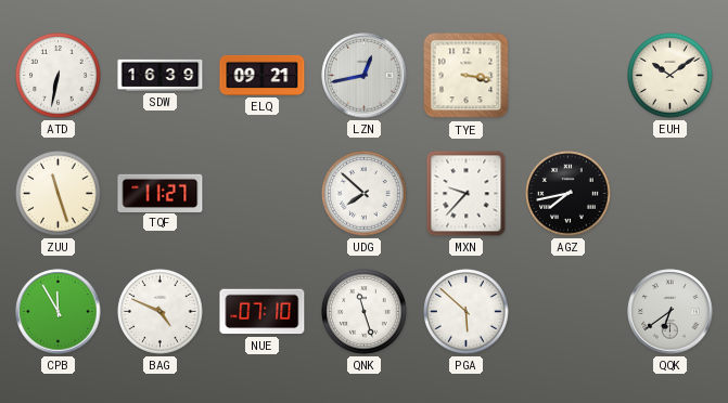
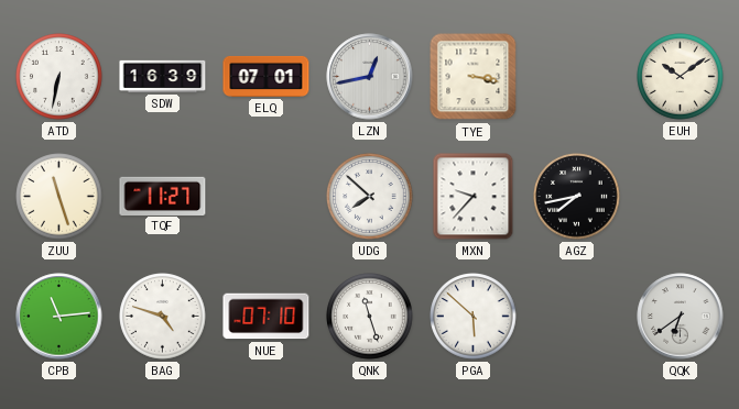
ELQ: 09:21 -> 07:01
CPB: 11:55 -> 11:14
BAG: 4:49 -> 4:48
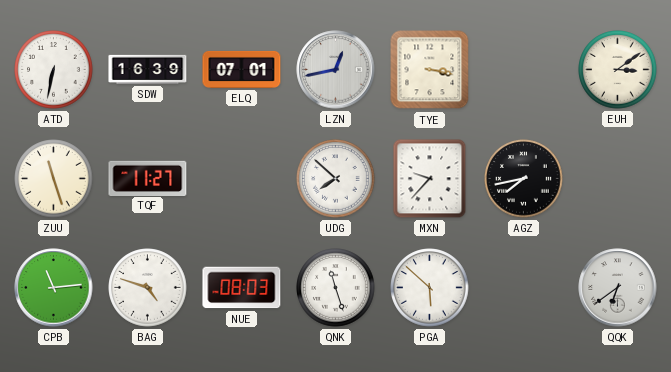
EUH: 10:09 -> 3:09
NUE: 07:10 -> 08:03
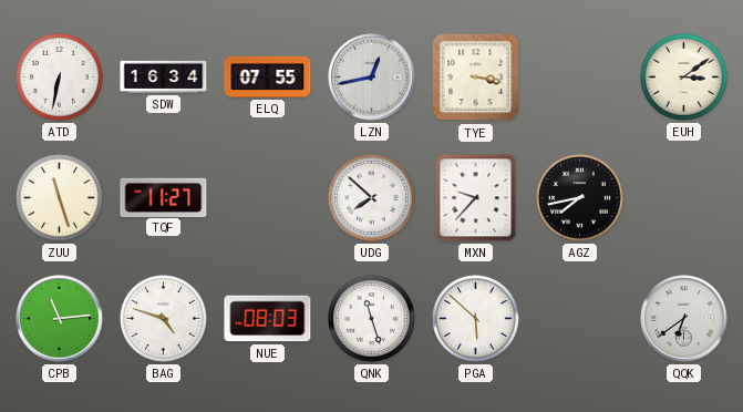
SDW: 16:39 -> 16:34
ELQ: 07:01 -> 07:55
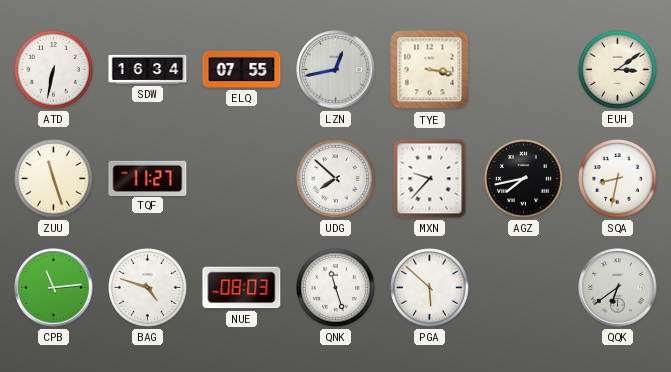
SQA: none -> 8:32
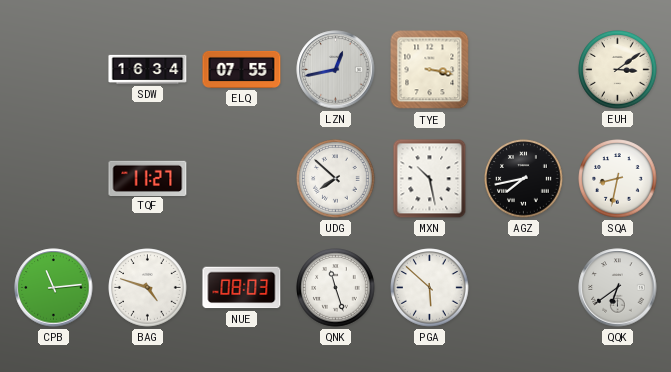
ATD: 6:32 -> none
ZUU: 11:27 -> none
MXN: 9:37 -> 10:28
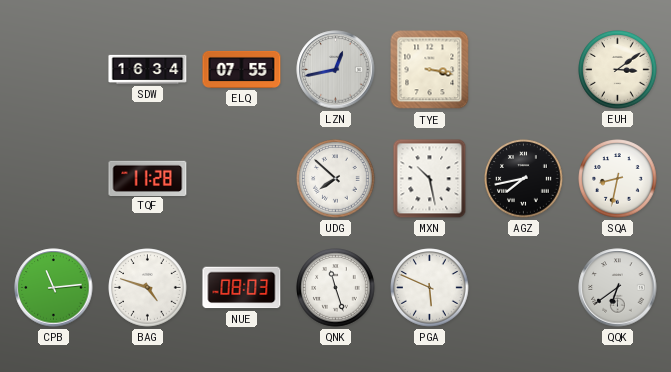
TQF: 11:27 -> 11:28
PGA: 5:52 -> 5:49
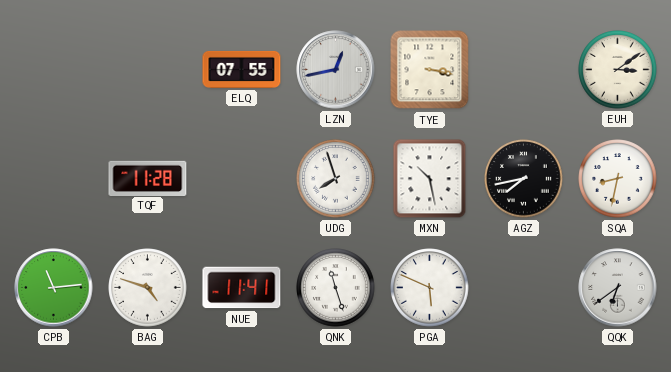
SDW: 16:34 -> none
UDG: 7:52 -> 7:57
NUE: 08:03 -> 11:41
